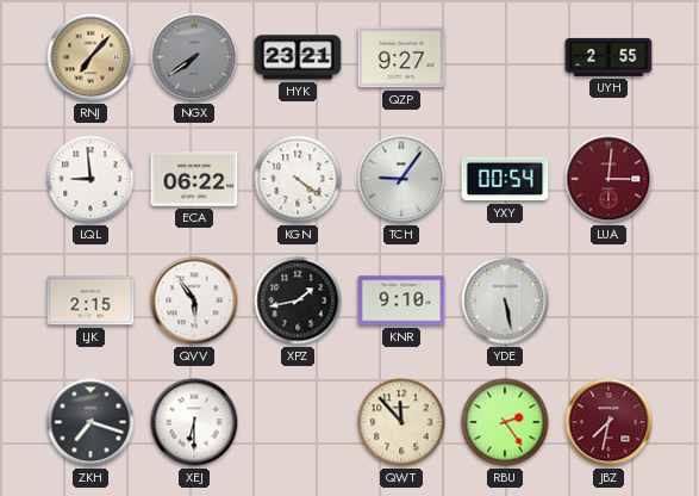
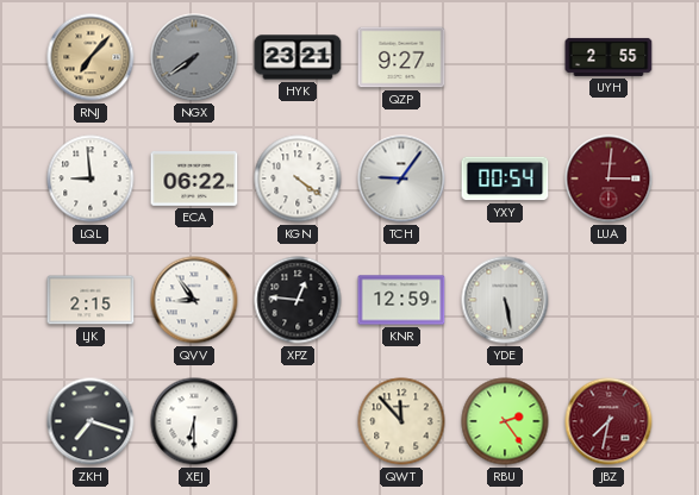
QVV: 5:54 -> 8:54
XPZ: 1:43 -> 12:46
KNR: 9:10 -> 12:59
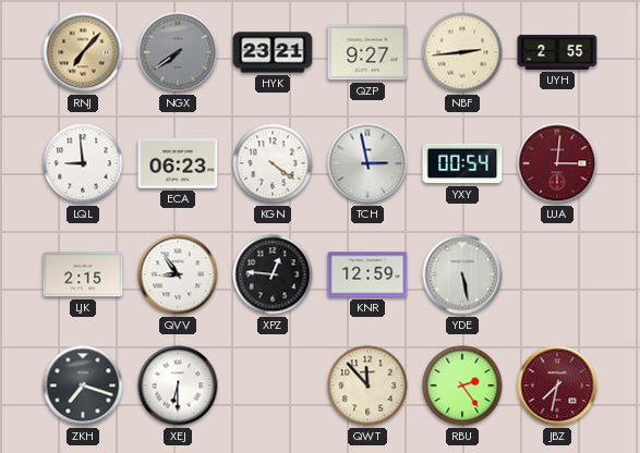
NBF: none -> 2:44
ECA: 06:22 -> 06:23
TCH: 9:06 -> 2:58
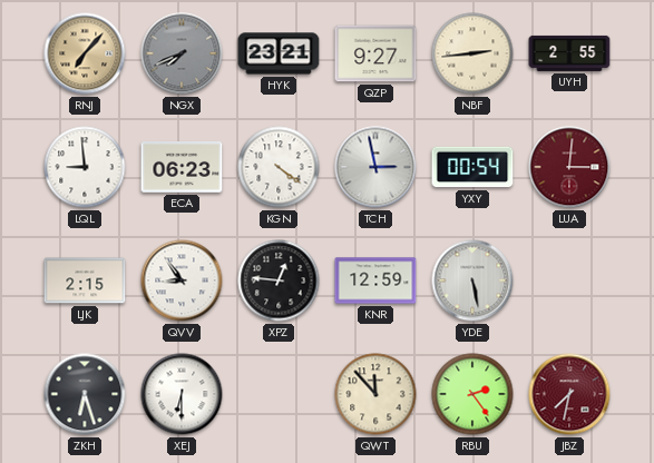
NGX: 7:39 -> 7:41
ZKH: 7:18 -> 6:27
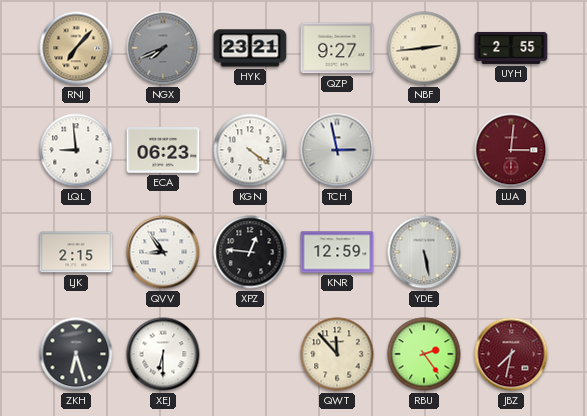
YXY: 00:54 -> none
